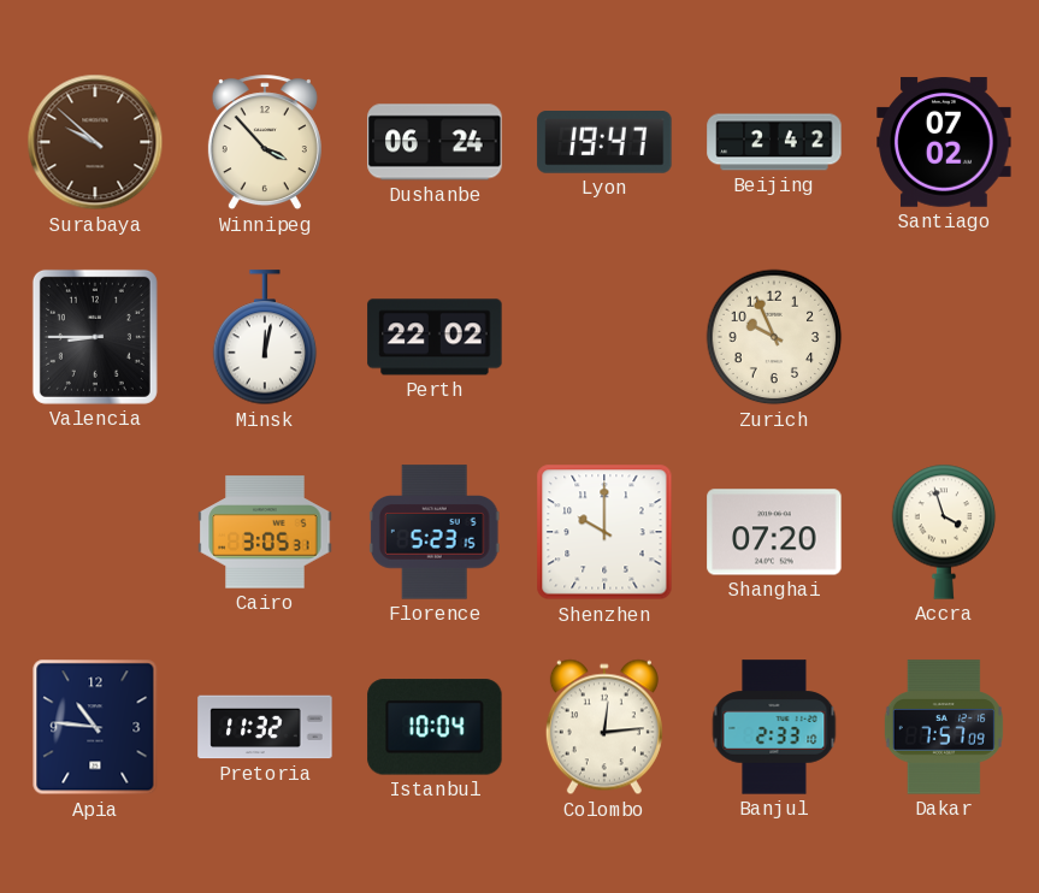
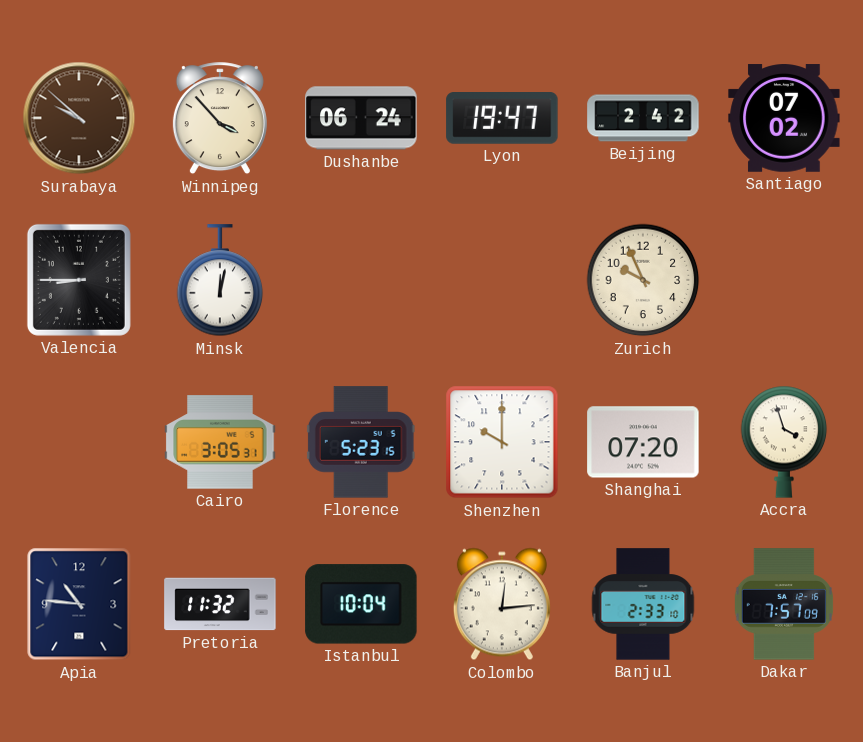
Perth: 22:02 -> none
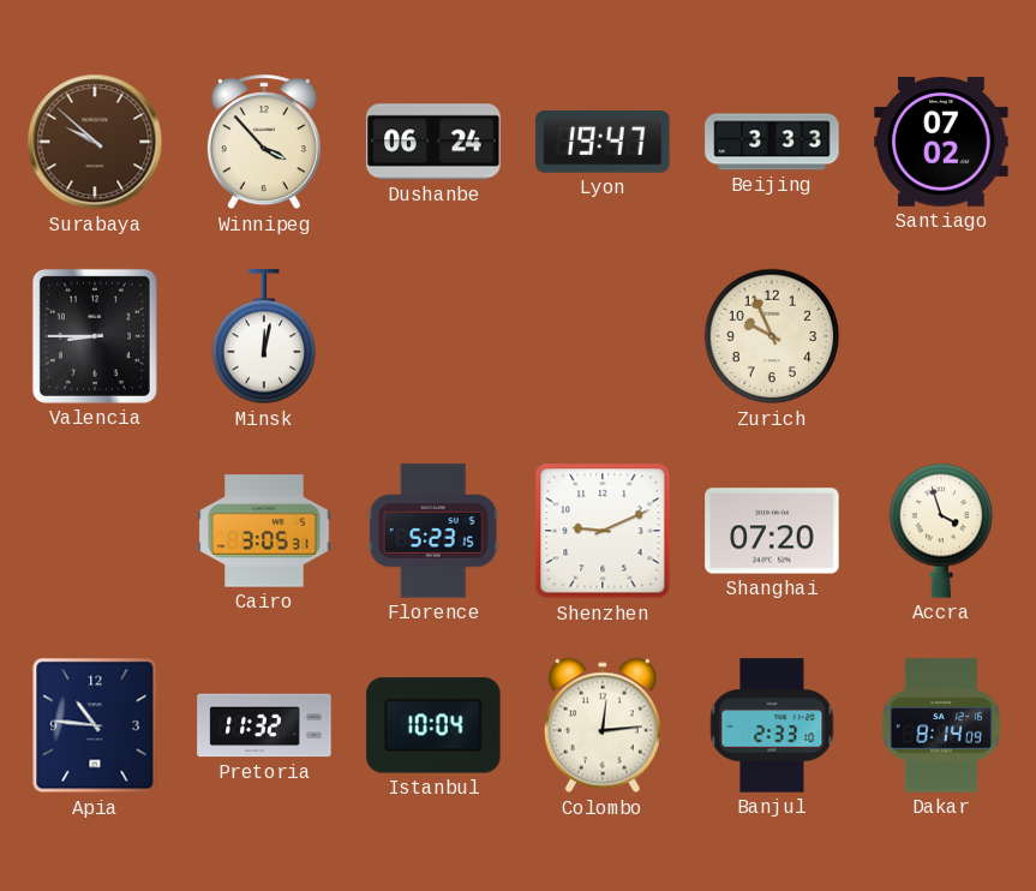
Beijing: 2:42 -> 3:33
Shenzhen: 10:00 -> 9:11
Dakar: 7:57 -> 8:14
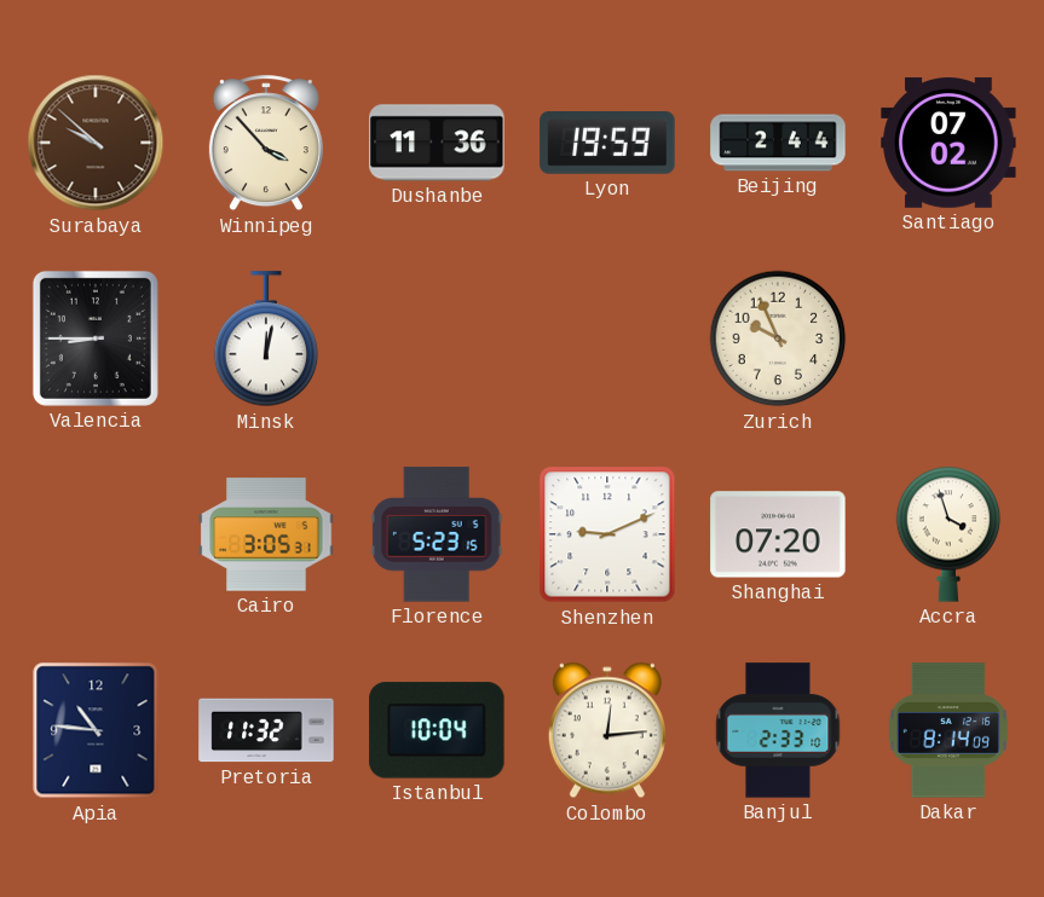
Dushanbe: 06:24 -> 11:36
Lyon: 19:47 -> 19:59
Beijing: 3:33 -> 2:44
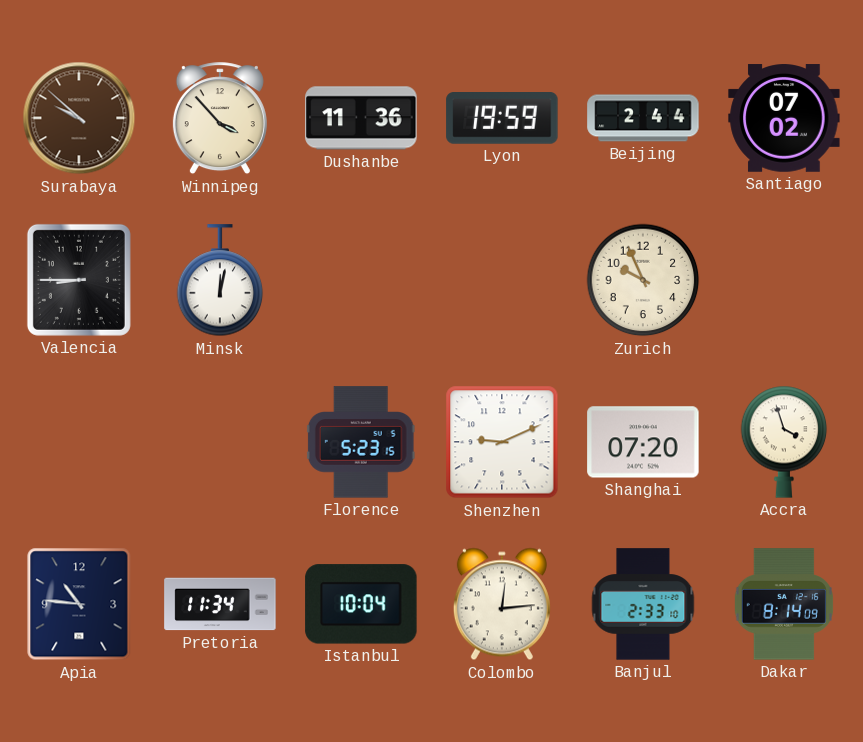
Cairo: 3:05 -> none
Pretoria: 11:32 -> 11:34
